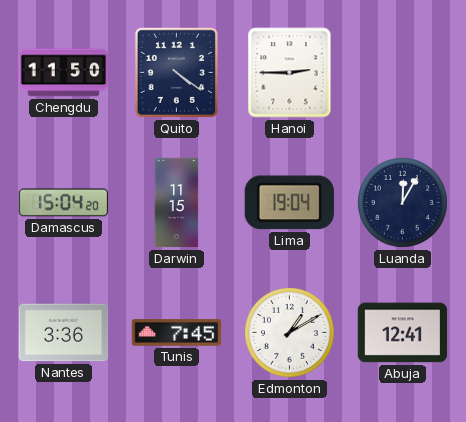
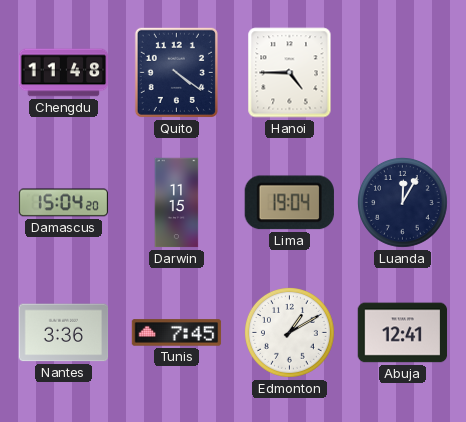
Chengdu: 11:50 -> 11:48
Hanoi: 2:45 -> 4:45
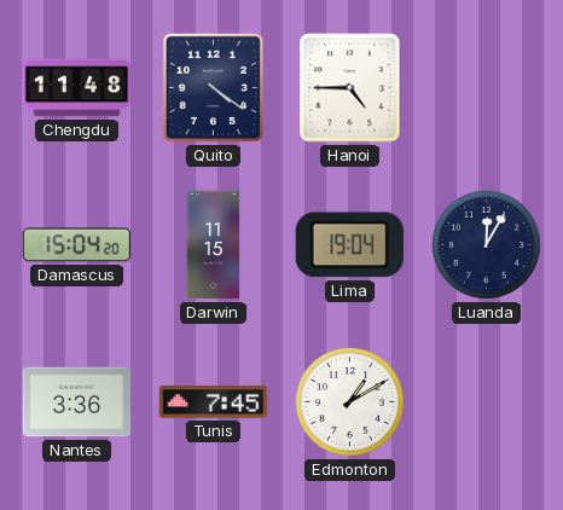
Abuja: 12:41 -> none
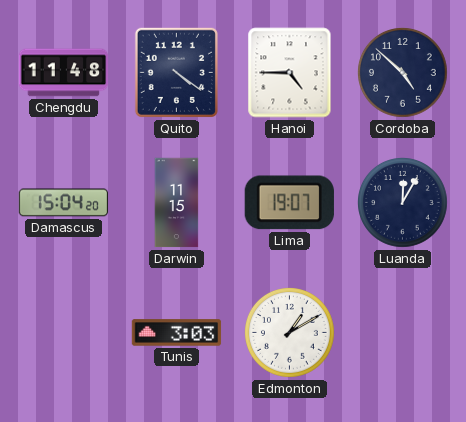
Cordoba: none -> 4:52
Lima: 19:04 -> 19:07
Nantes: 3:36 -> none
Tunis: 7:45 -> 3:03
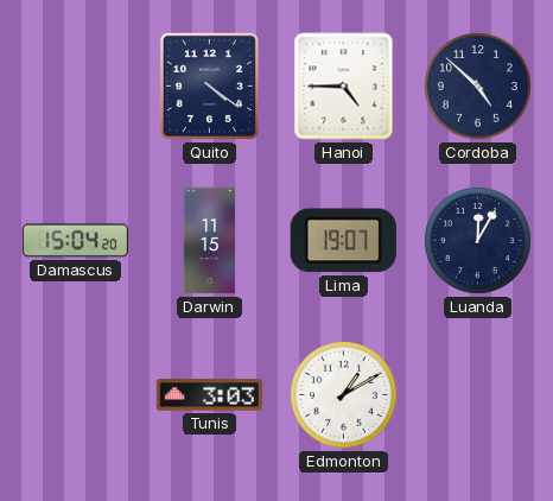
Chengdu: 11:48 -> none
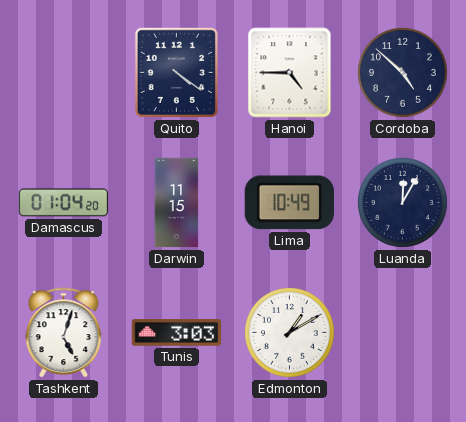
Damascus: 15:04 -> 01:04
Lima: 19:07 -> 10:49
Tashkent: none -> 5:03
